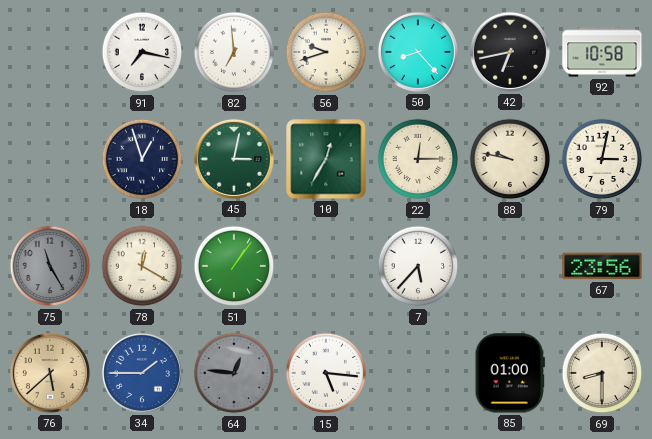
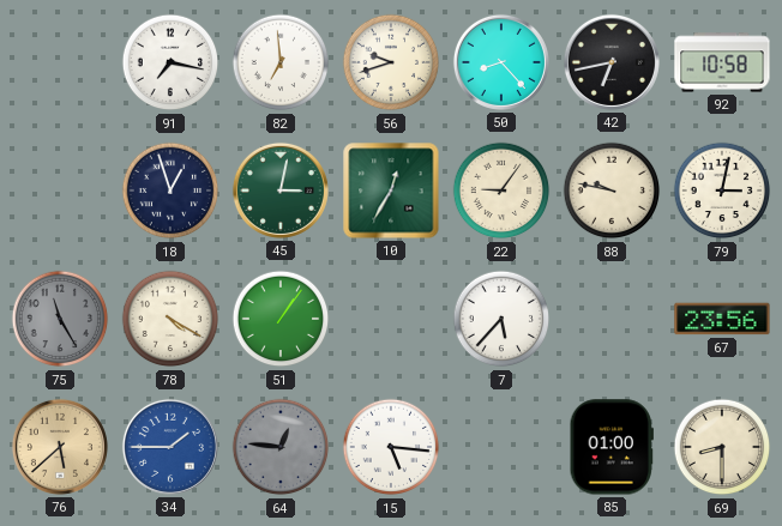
22: 12:15 -> 9:06
78: 12:20 -> 4:20
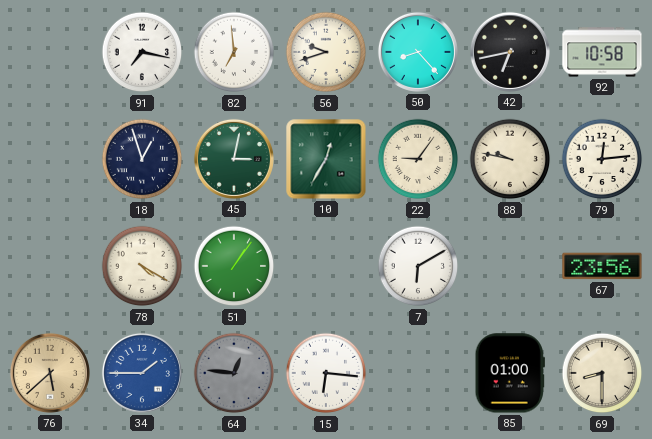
79: 3:02 -> 12:14
75: 11:25 -> none
7: 5:37 -> 6:10
15: 5:16 -> 6:16
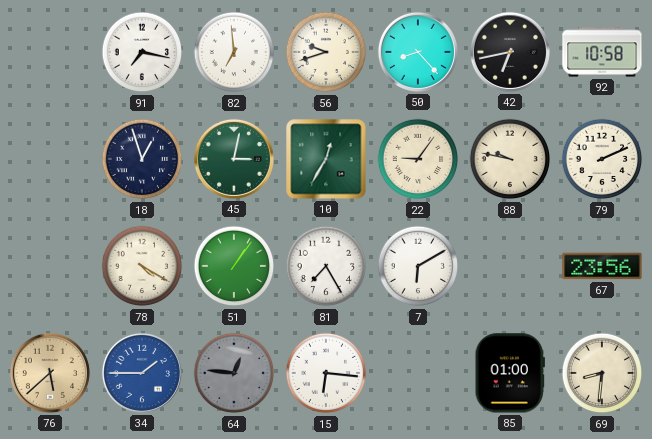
79: 12:14 -> 2:11
81: none -> 7:25
69: 8:30 -> 8:31
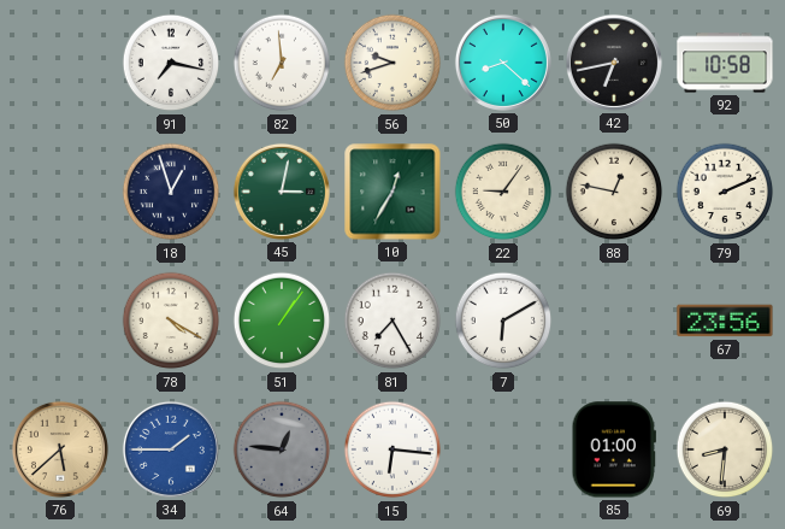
50: 8:23 -> 8:22
88: 9:47 -> 12:47
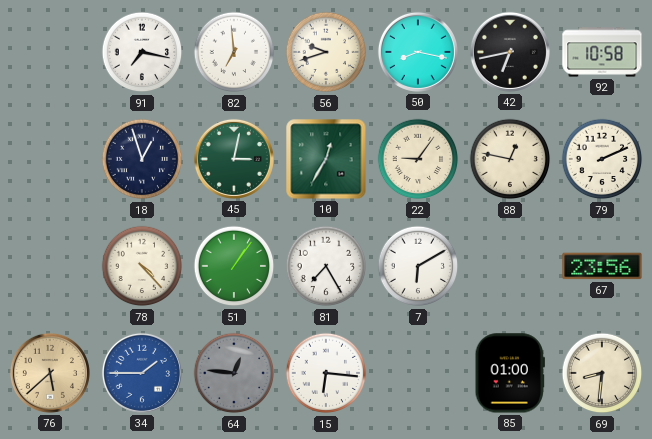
50: 8:22 -> 8:17
78: 4:20 -> 4:23
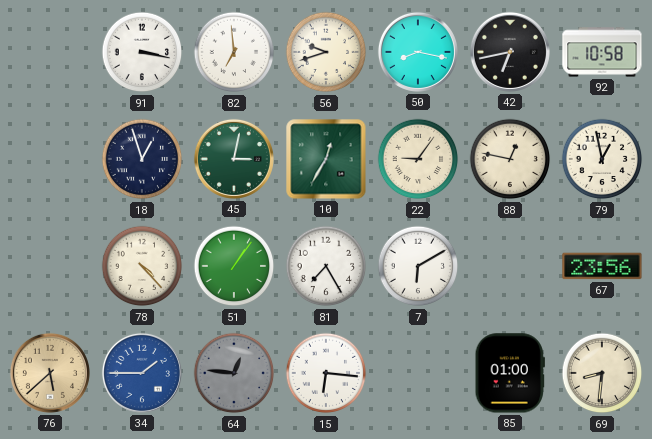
91: 7:17 -> 3:17
79: 2:11 -> 12:58
